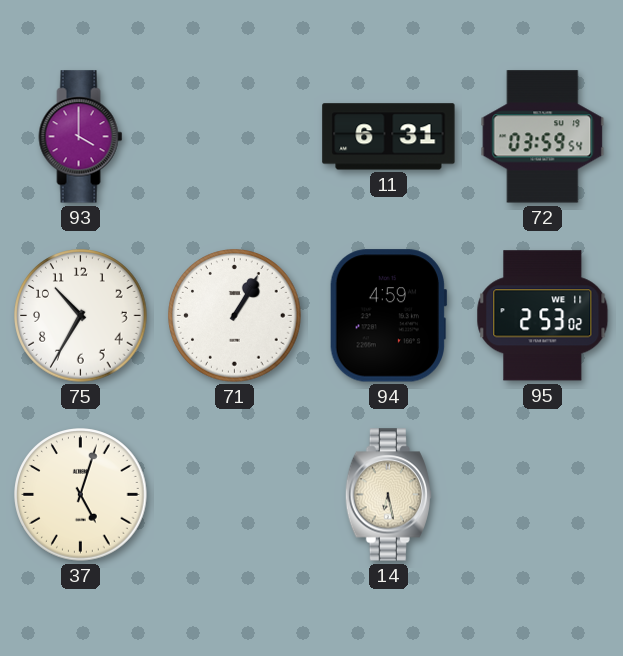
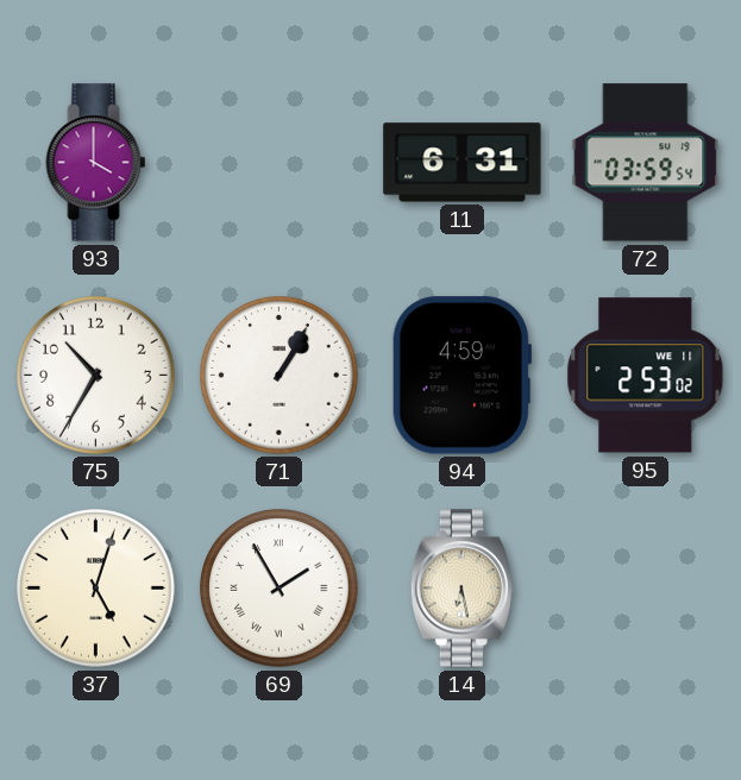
69: none -> 1:55
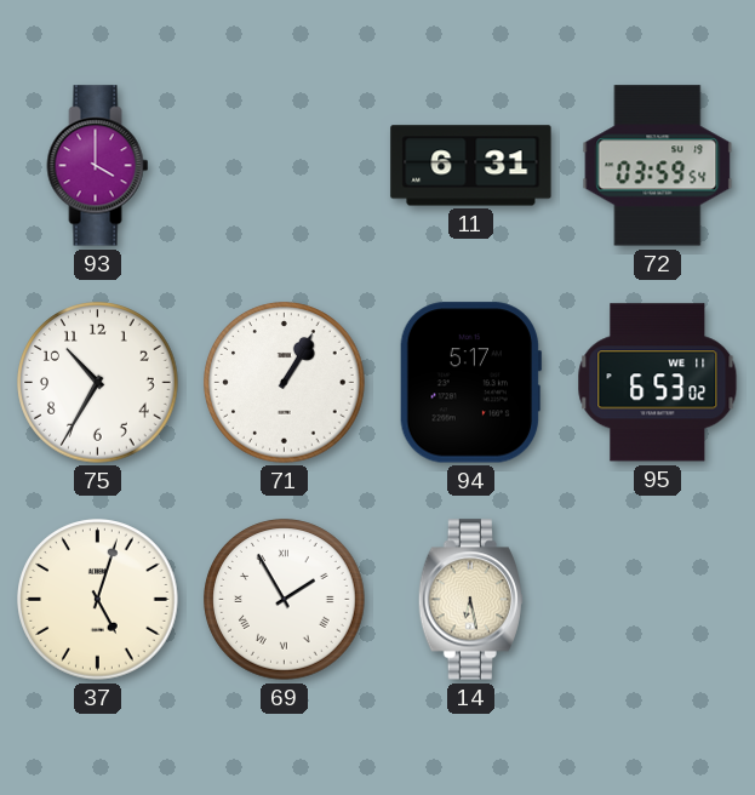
94: 4:59 -> 5:17
95: 2:53 -> 6:53
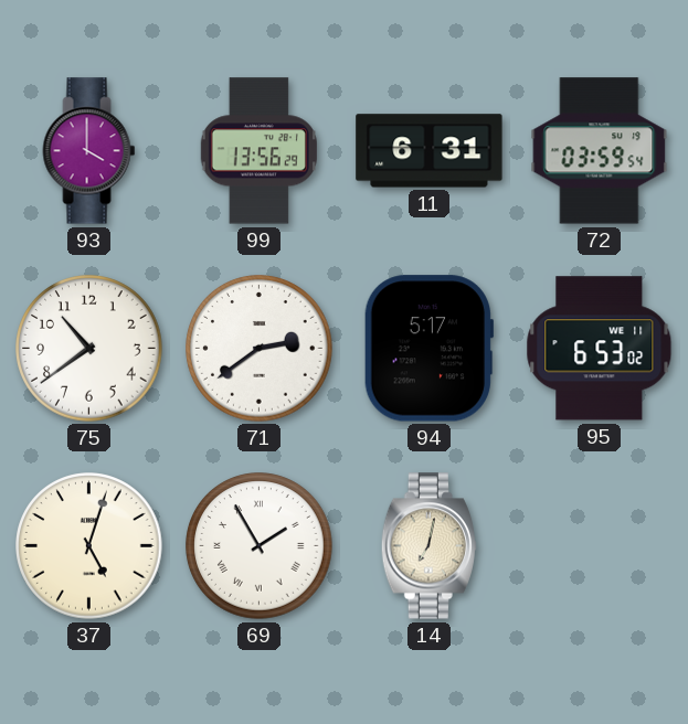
99: none -> 13:56
75: 10:35 -> 10:39
71: 1:05 -> 2:39
14: 6:28 -> 7:02
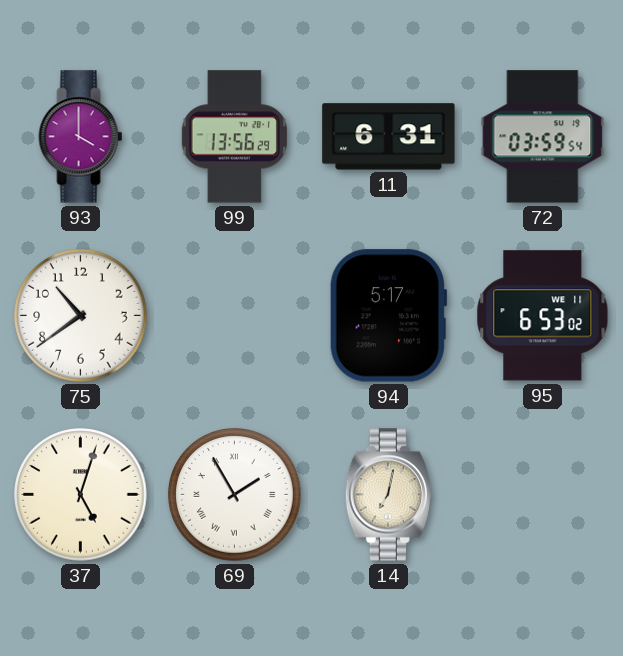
71: 2:39 -> none
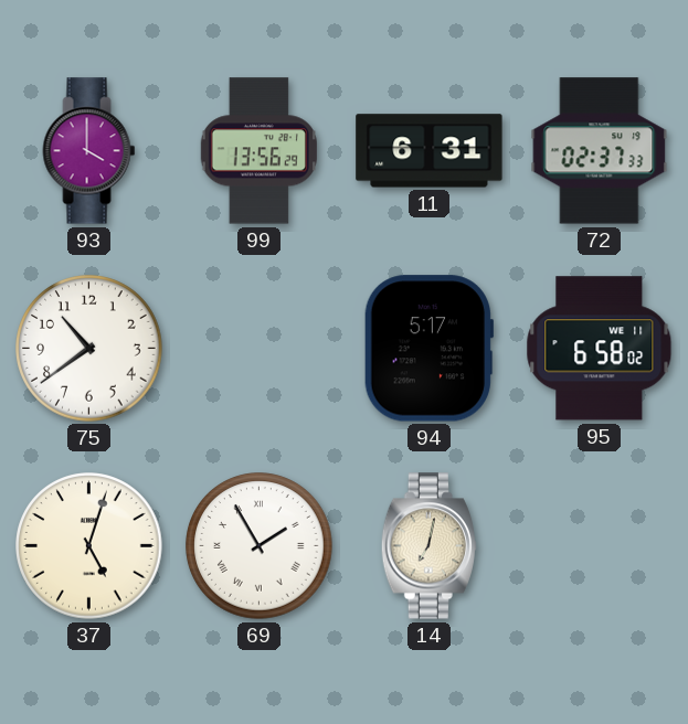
72: 03:59 -> 02:37
95: 6:53 -> 6:58
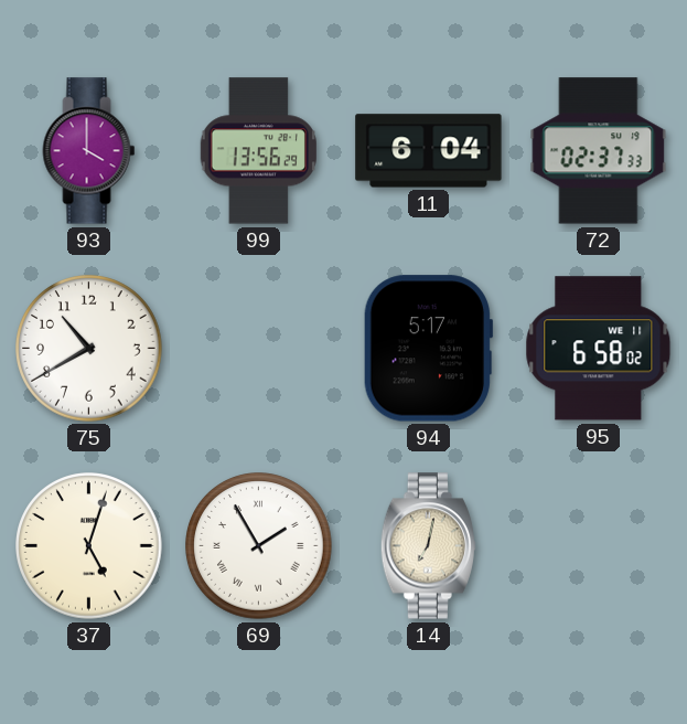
11: 6:31 -> 6:04
75: 10:39 -> 10:40
